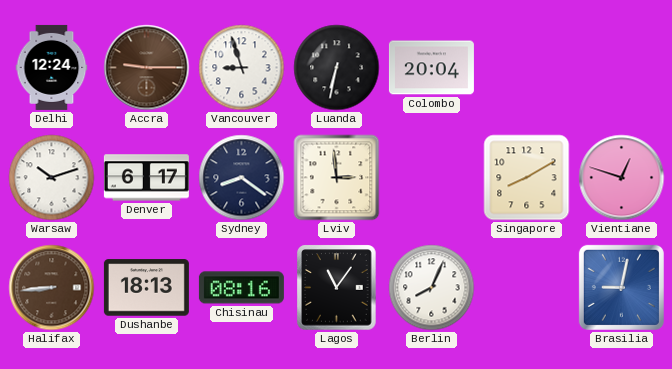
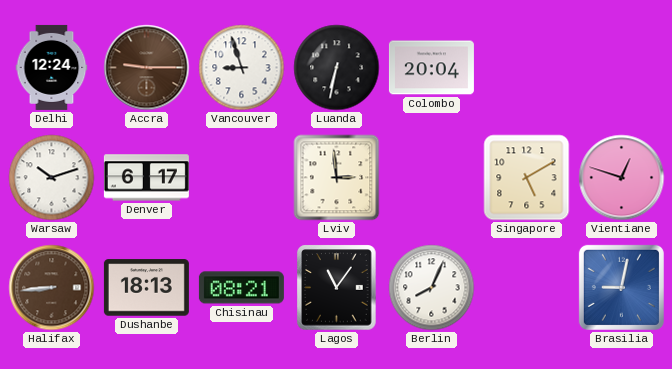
Sydney: 8:21 -> none
Singapore: 8:10 -> 5:10
Chisinau: 08:16 -> 08:21
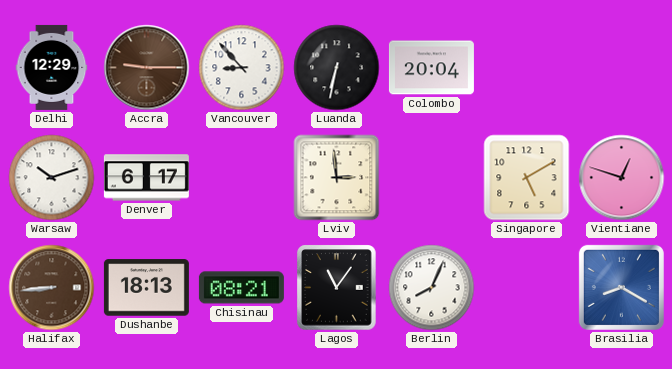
Delhi: 12:24 -> 12:29
Vancouver: 8:57 -> 8:53
Brasilia: 9:02 -> 8:20
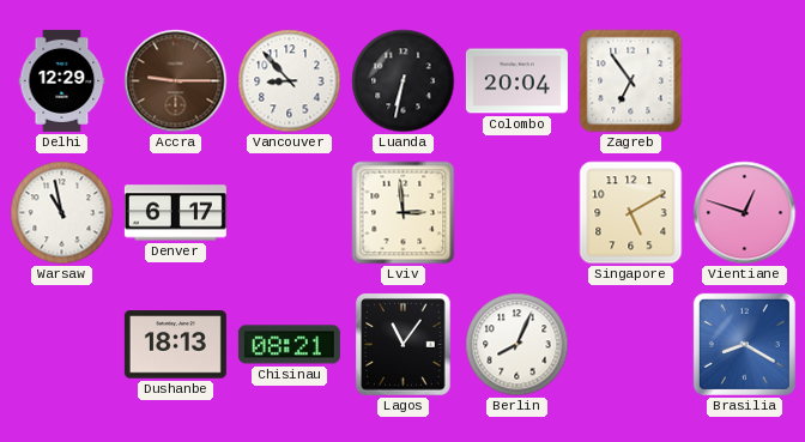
Zagreb: none -> 6:54
Warsaw: 10:12 -> 10:58
Halifax: 8:44 -> none
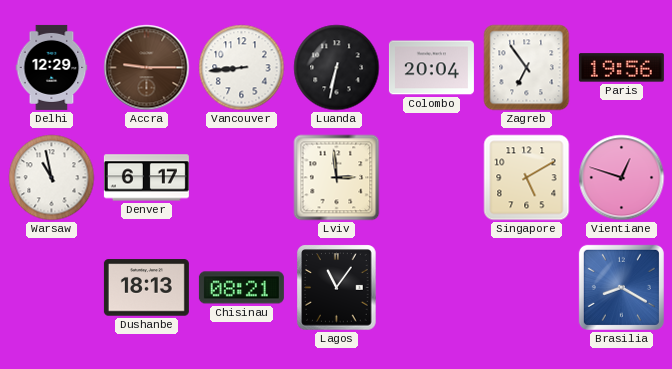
Vancouver: 8:53 -> 8:44
Paris: none -> 19:56
Berlin: 8:04 -> none
